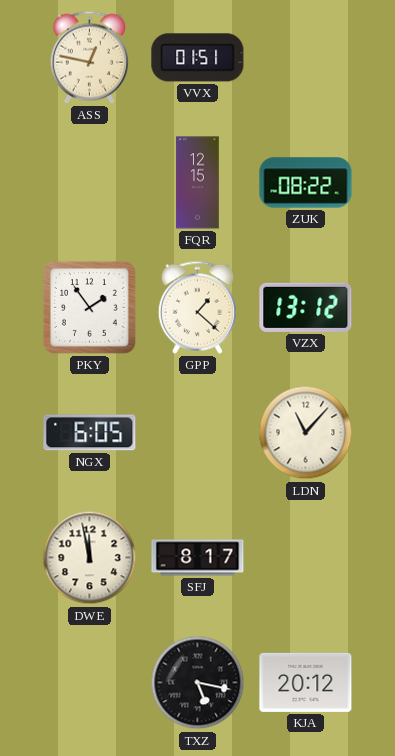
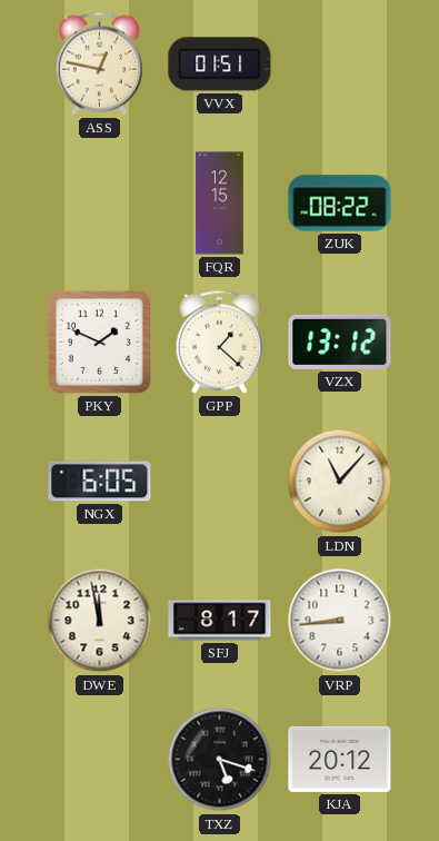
PKY: 1:54 -> 1:49
VRP: none -> 8:44
TXZ: 5:17 -> 5:18
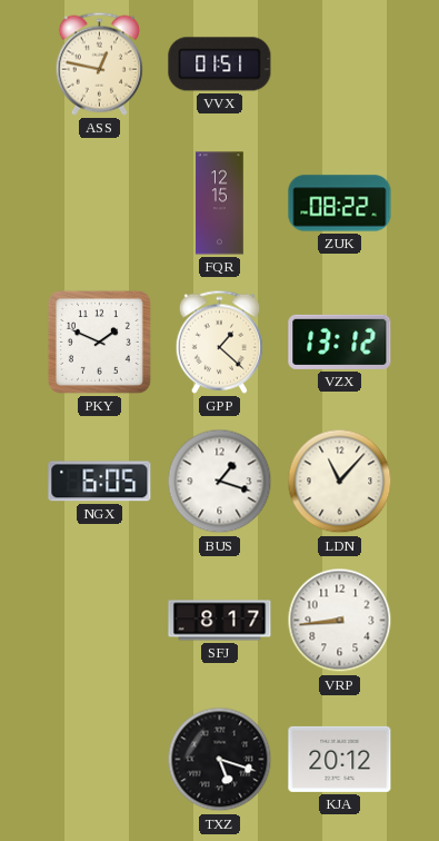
BUS: none -> 1:18
DWE: 11:58 -> none
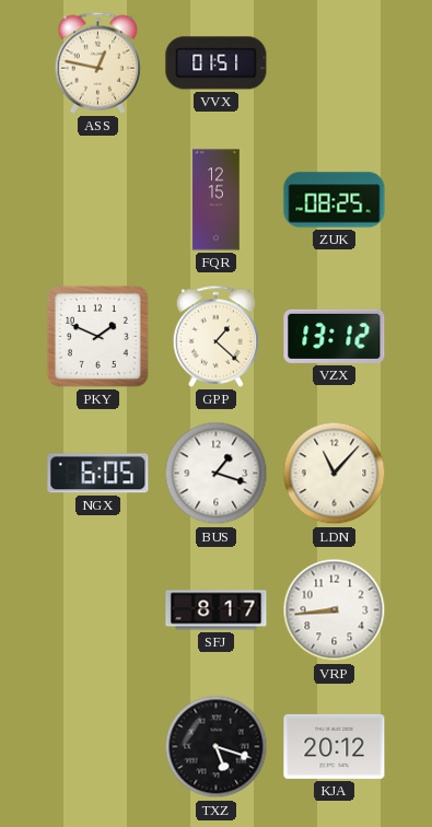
ZUK: 08:22 -> 08:25
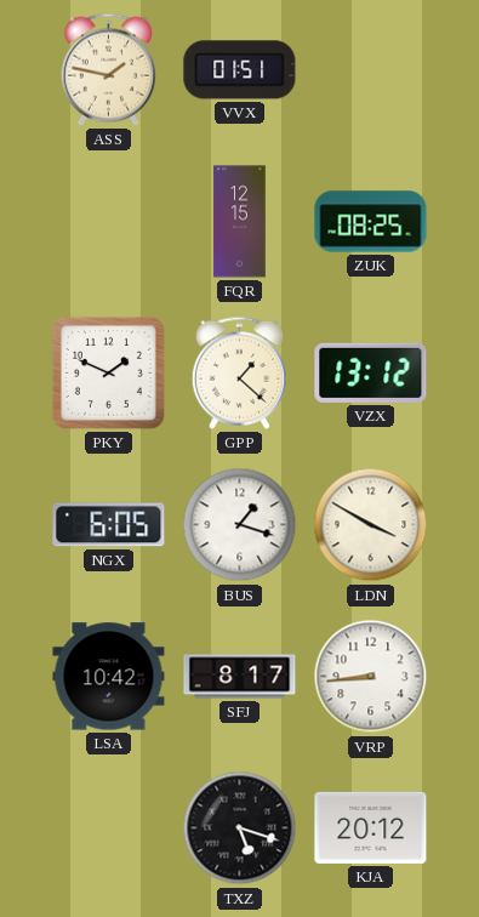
ASS: 12:47 -> 1:47
LDN: 11:07 -> 3:50
LSA: none -> 10:42
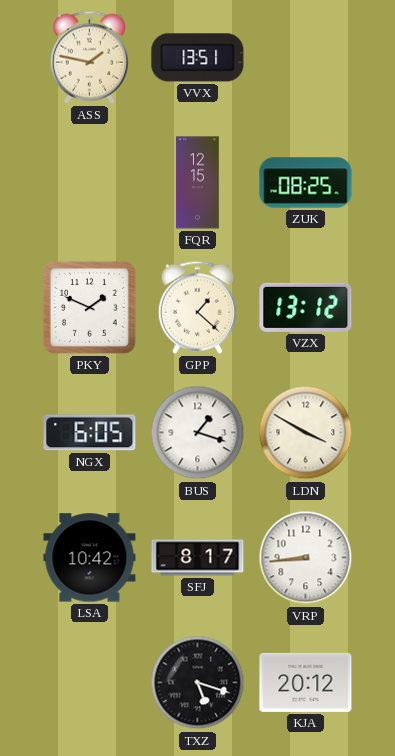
VVX: 01:51 -> 13:51
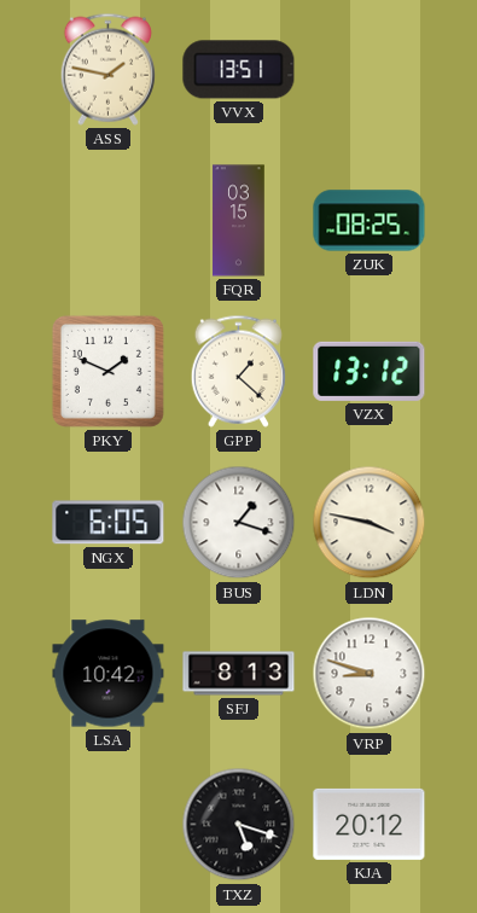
FQR: 12:15 -> 03:15
LDN: 3:50 -> 3:47
SFJ: 8:17 -> 8:13
VRP: 8:44 -> 8:48
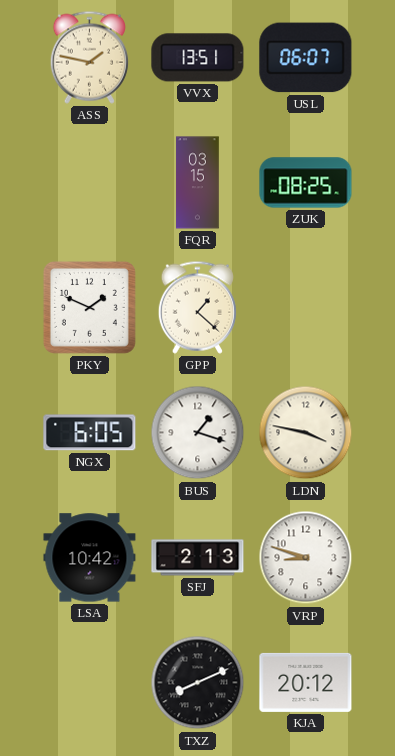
USL: none -> 06:07
VZX: 13:12 -> none
SFJ: 8:13 -> 2:13
TXZ: 5:18 -> 8:11
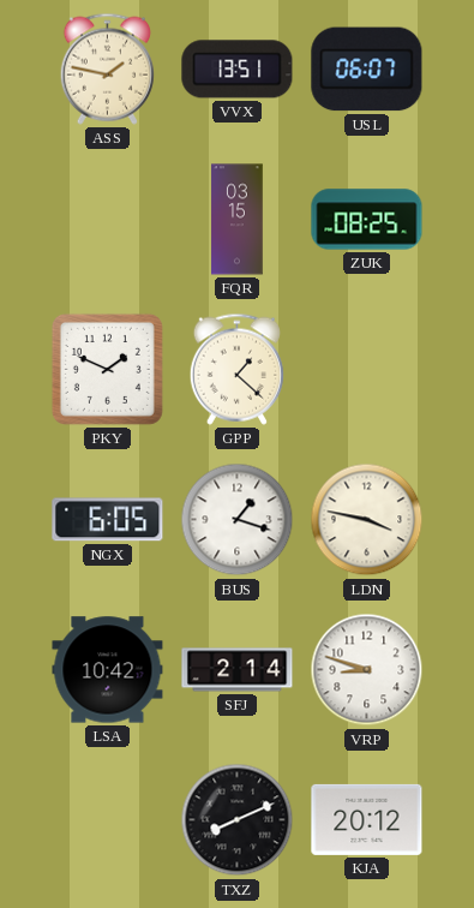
SFJ: 2:13 -> 2:14
